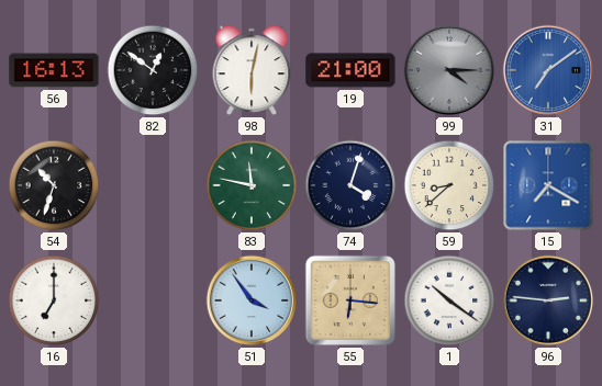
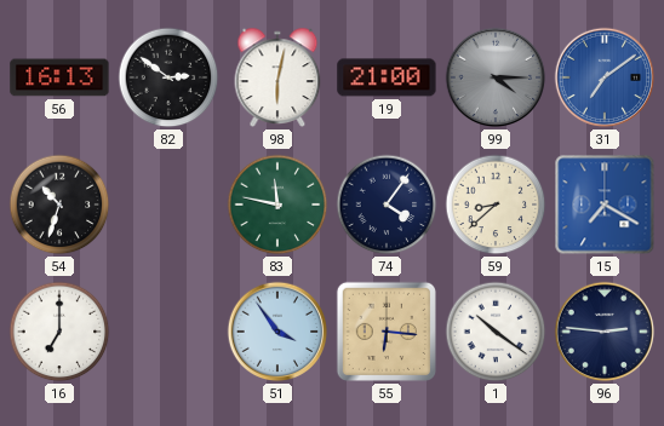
82: 12:51 -> 2:51
74: 4:03 -> 4:06
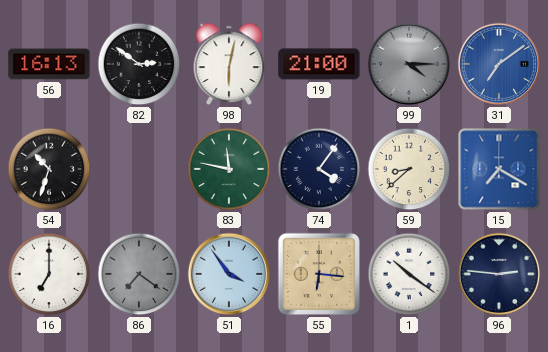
86: none -> 7:21
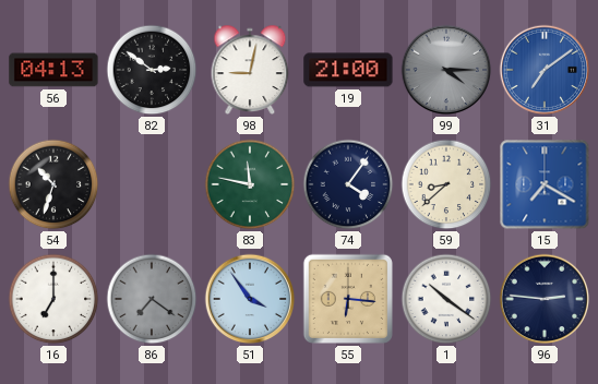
56: 16:13 -> 04:13
98: 6:02 -> 9:02
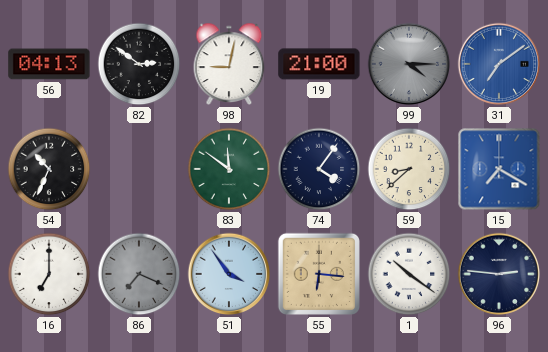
54: 10:33 -> 10:34
83: 11:47 -> 11:51
86: 7:21 -> 7:19
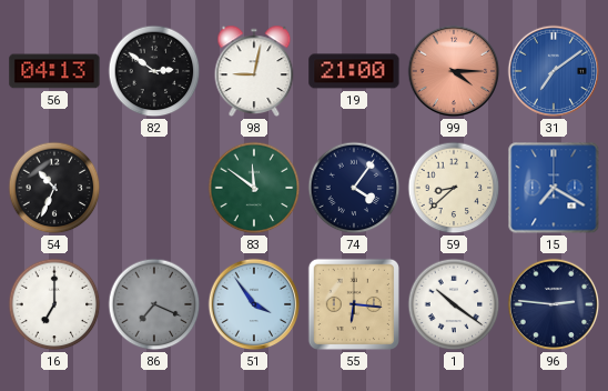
99 dial: grey -> salmon
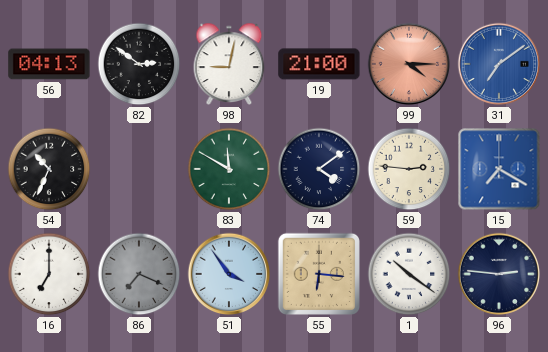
83: 11:51 -> 11:50
74: 4:06 -> 4:09
59: 8:38 -> 2:46
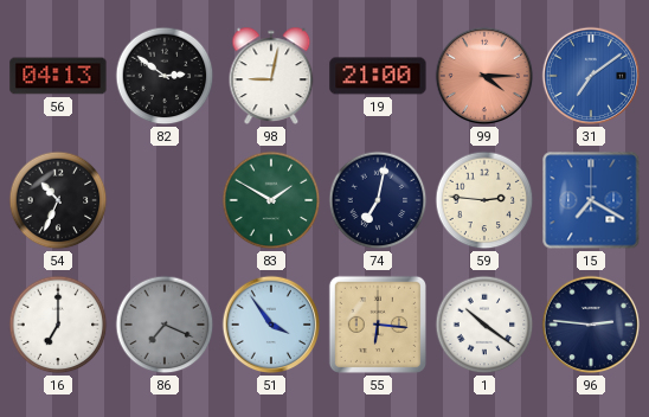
83: 11:50 -> 1:50
74: 4:09 -> 7:02
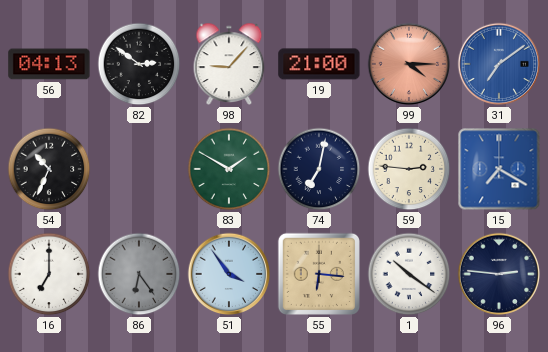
98: 9:02 -> 9:07
86: 7:19 -> 6:24
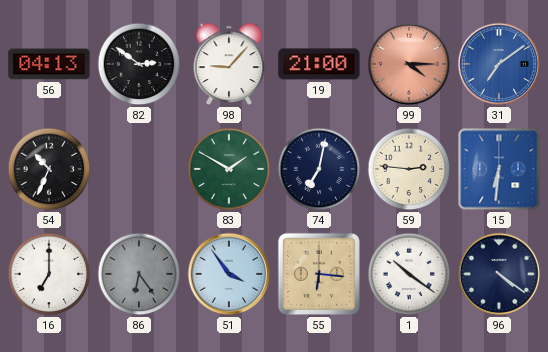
15: 7:20 -> 6:31
96: 2:46 -> 4:21
